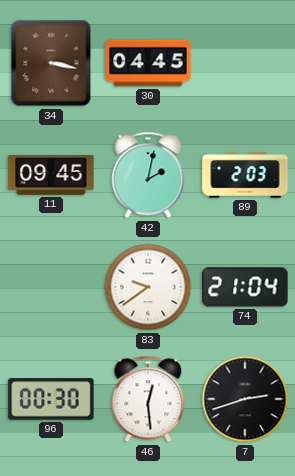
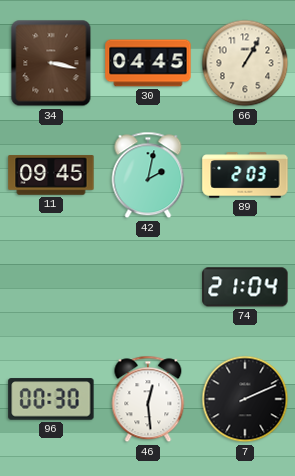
66: none -> 1:05
83: 9:39 -> none
7: 2:42 -> 2:11
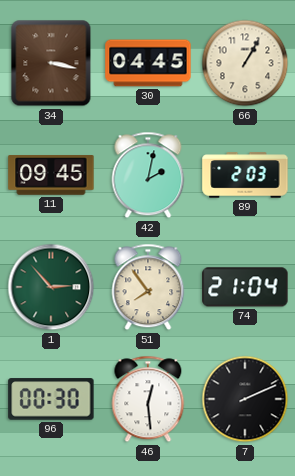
1: none -> 2:53
51: none -> 7:54
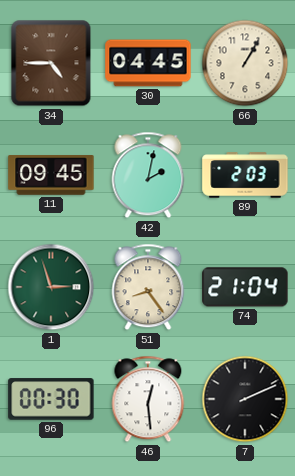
34: 3:17 -> 4:45
1: 2:53 -> 2:57
51: 7:54 -> 8:24
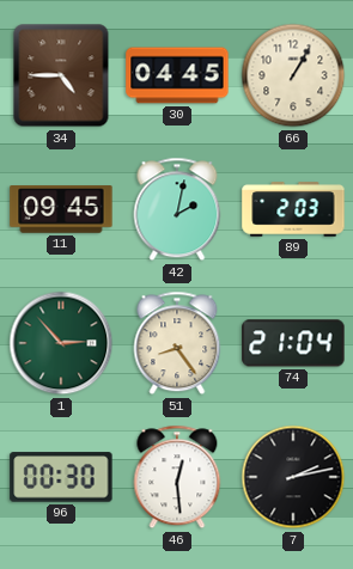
1: 2:57 -> 2:53
7: 2:11 -> 2:13
